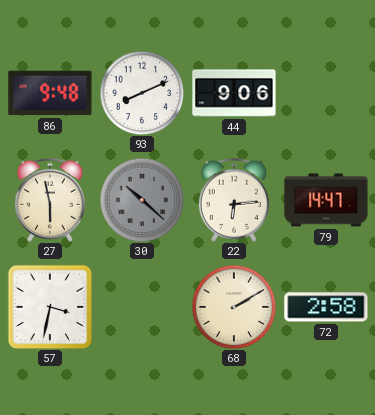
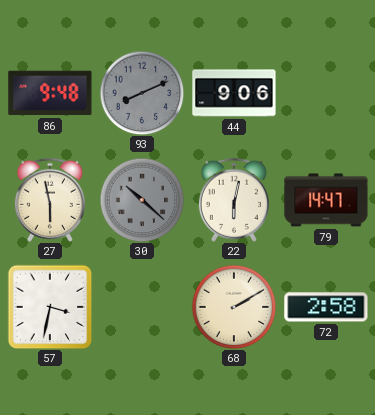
93 dial: white -> grey
22: 6:14 -> 6:02
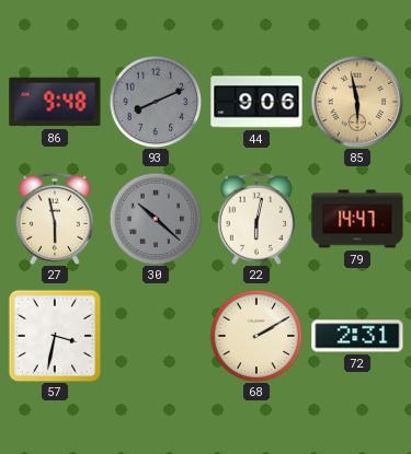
85: none -> 5:58
72: 2:58 -> 2:31
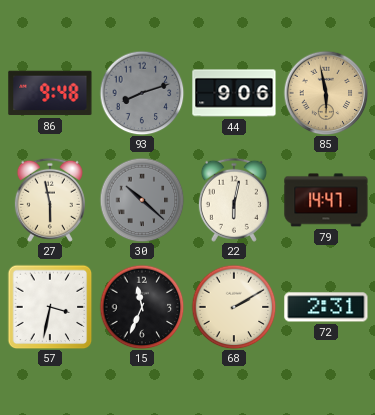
93: 8:11 -> 8:12
15: none -> 11:34
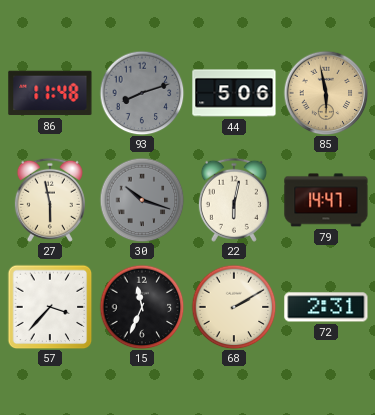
86: 9:48 -> 11:48
44: 9:06 -> 5:06
30: 10:22 -> 10:18
57: 3:32 -> 3:37
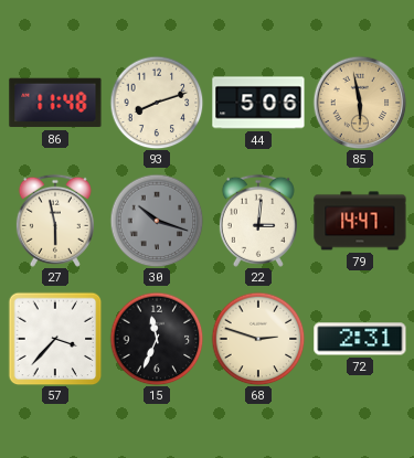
93 dial: grey -> cream
22: 6:02 -> 3:01
68: 2:10 -> 2:48
